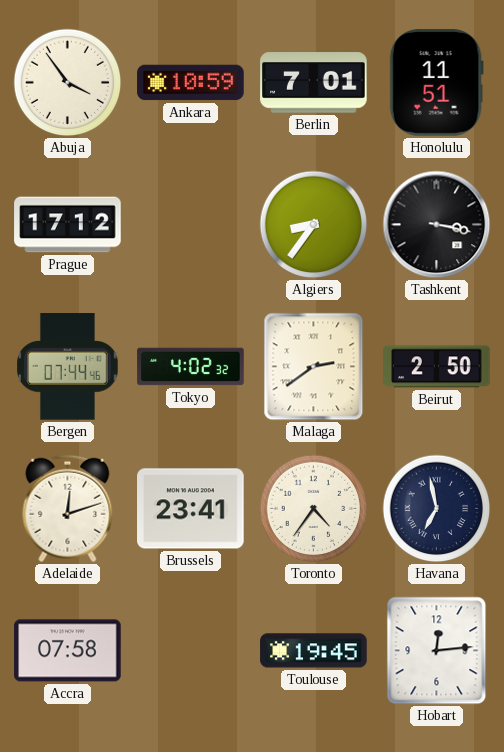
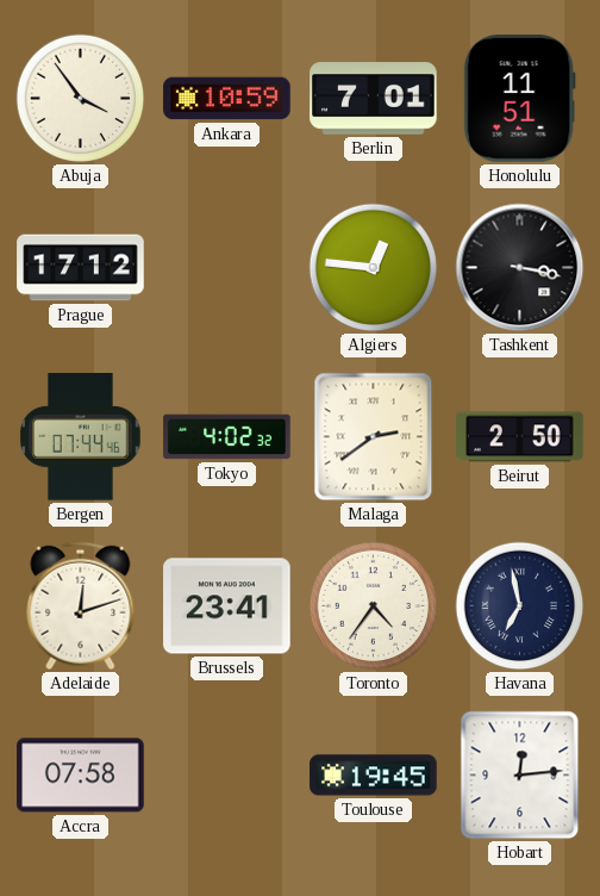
Algiers: 8:36 -> 12:46
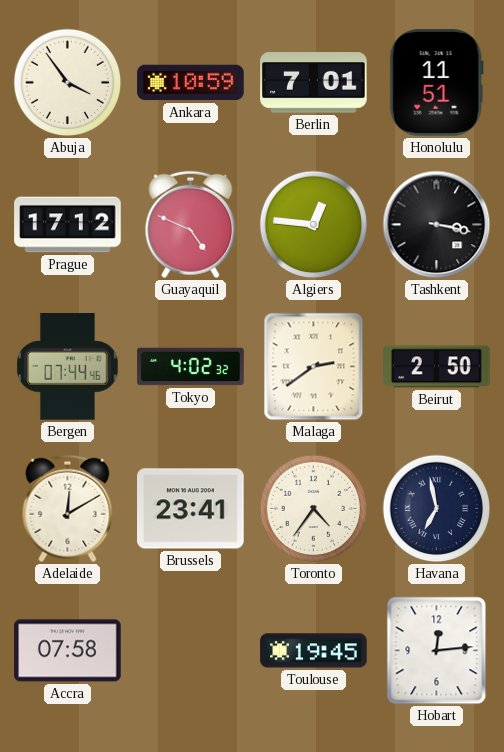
Guayaquil: none -> 4:49
Adelaide: 12:12 -> 12:10
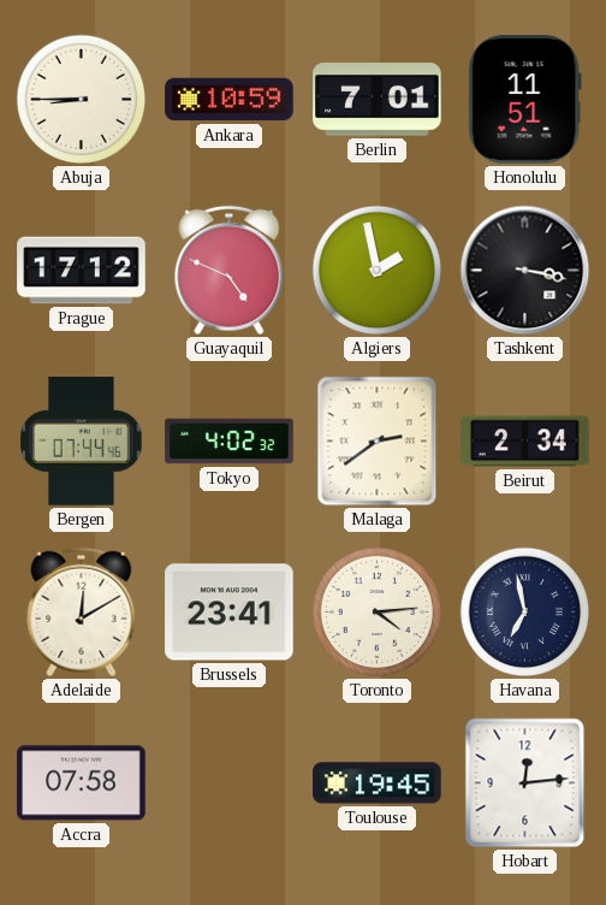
Abuja: 3:54 -> 8:45
Algiers: 12:46 -> 1:58
Beirut: 2:50 -> 2:34
Toronto: 4:36 -> 4:14
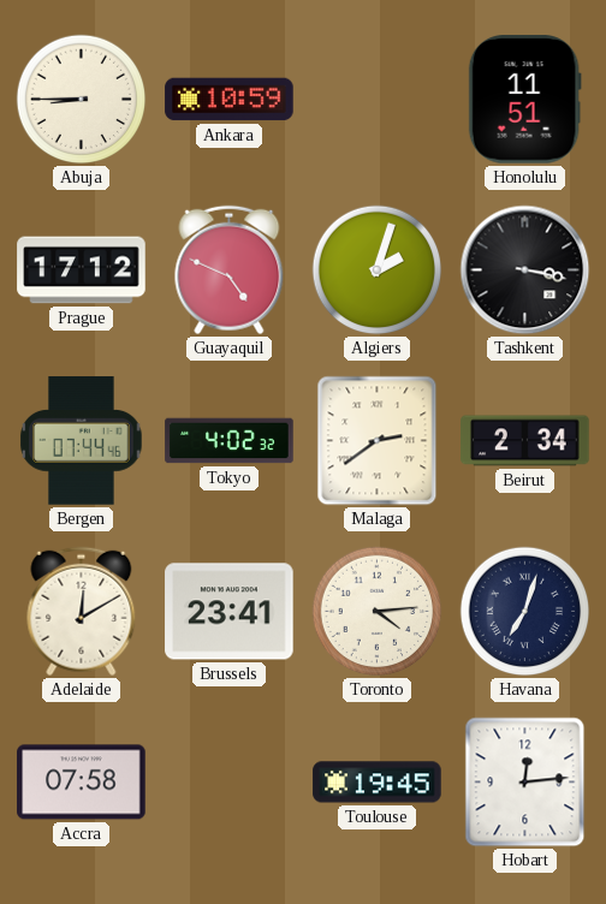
Berlin: 7:01 -> none
Algiers: 1:58 -> 2:03
Havana: 6:58 -> 7:03
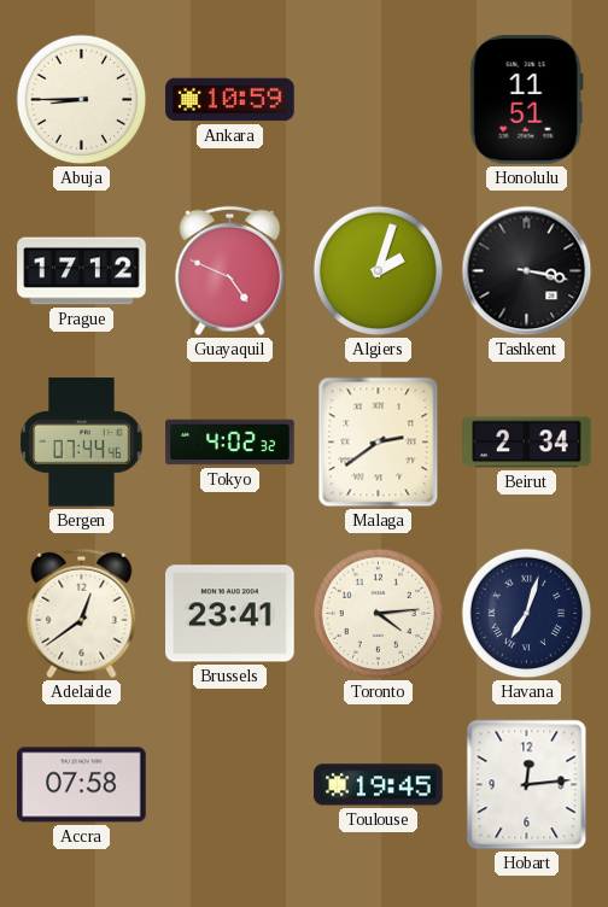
Adelaide: 12:10 -> 12:39
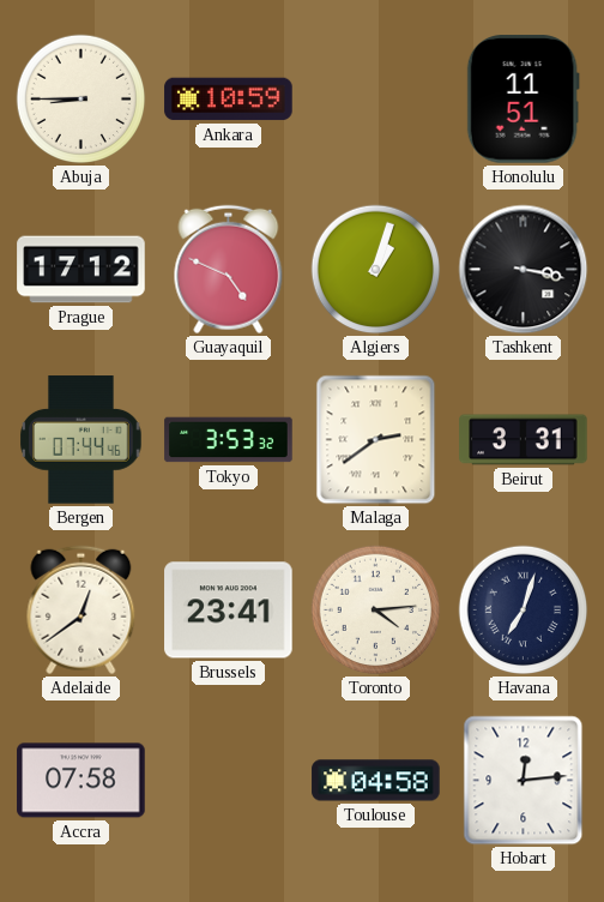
Algiers: 2:03 -> 1:03
Tokyo: 4:02 -> 3:53
Beirut: 2:34 -> 3:31
Toulouse: 19:45 -> 04:58
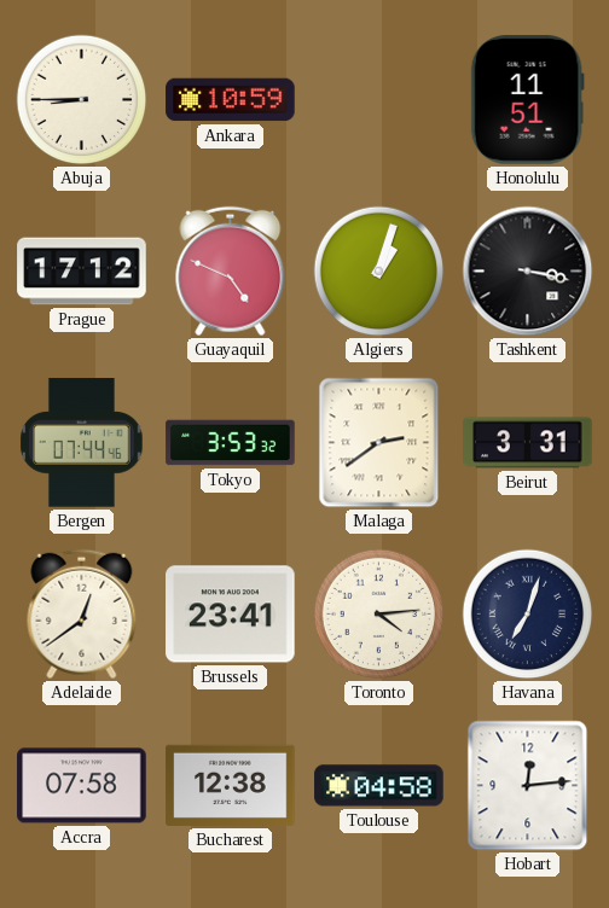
Bucharest: none -> 12:38
